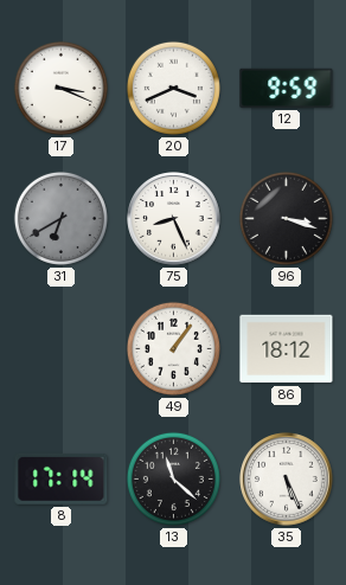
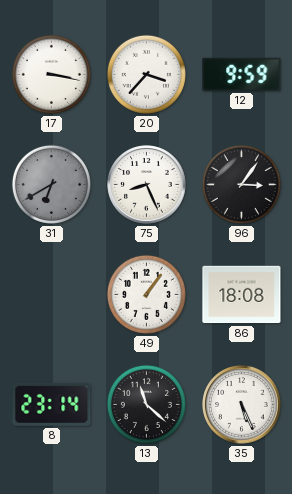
17: 3:19 -> 3:17
20: 3:41 -> 3:37
96: 3:18 -> 3:06
86: 18:12 -> 18:08
8: 17:14 -> 23:14
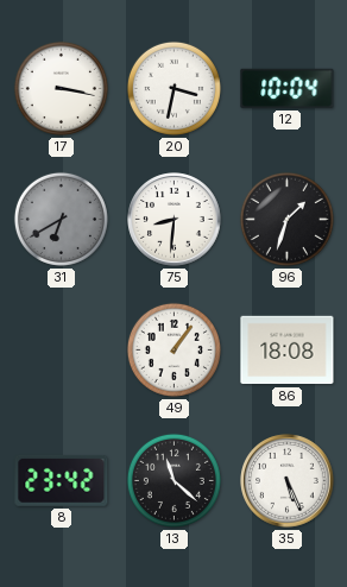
20: 3:37 -> 3:32
12: 9:59 -> 10:04
75: 8:26 -> 8:31
96: 3:06 -> 1:33
8: 23:14 -> 23:42
